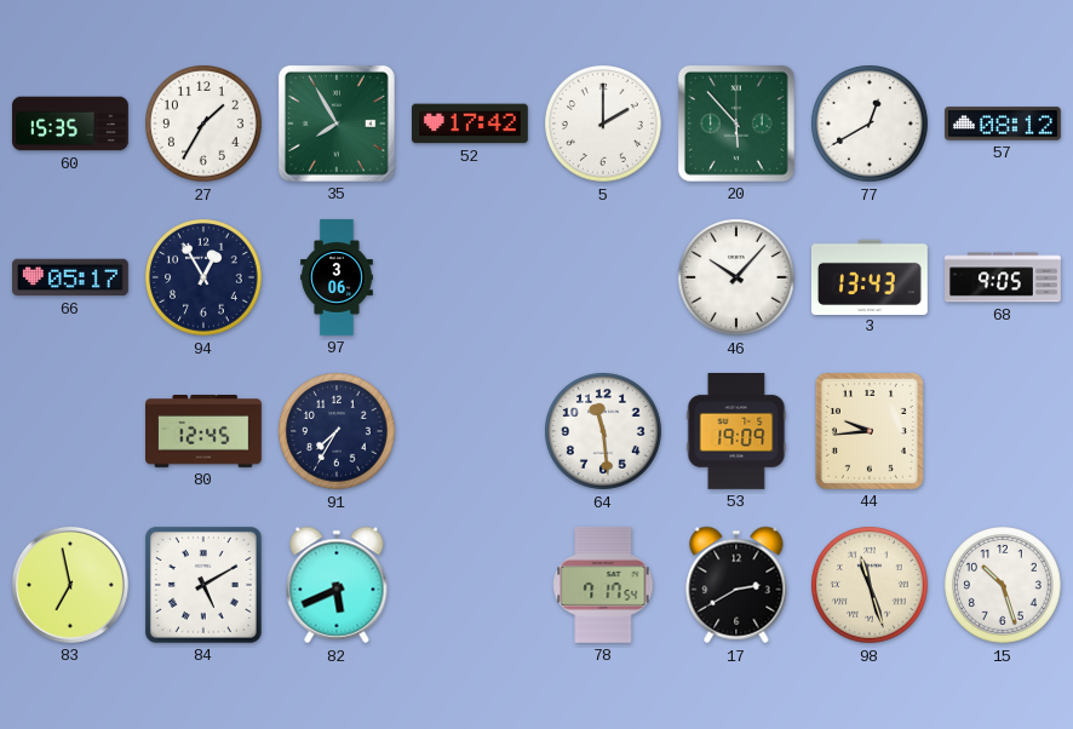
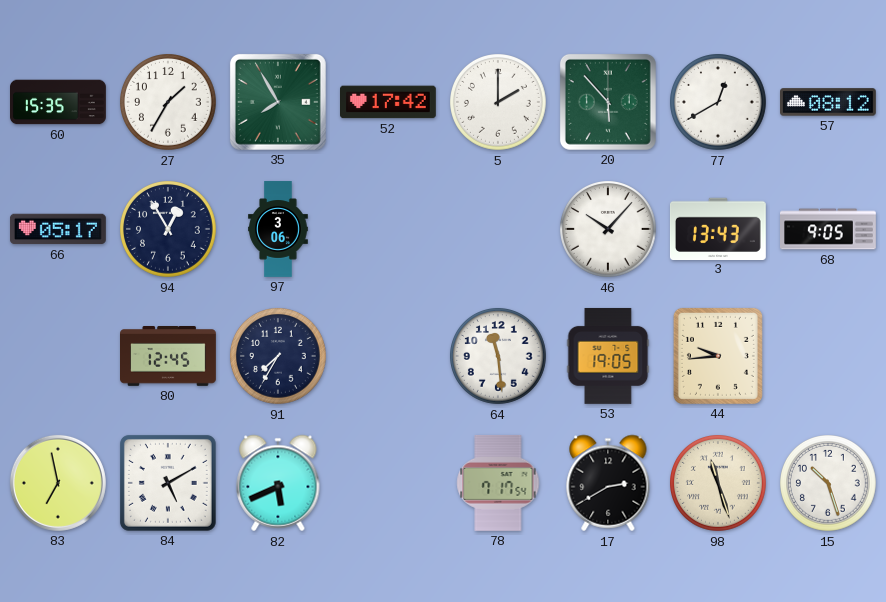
53: 19:09 -> 19:05
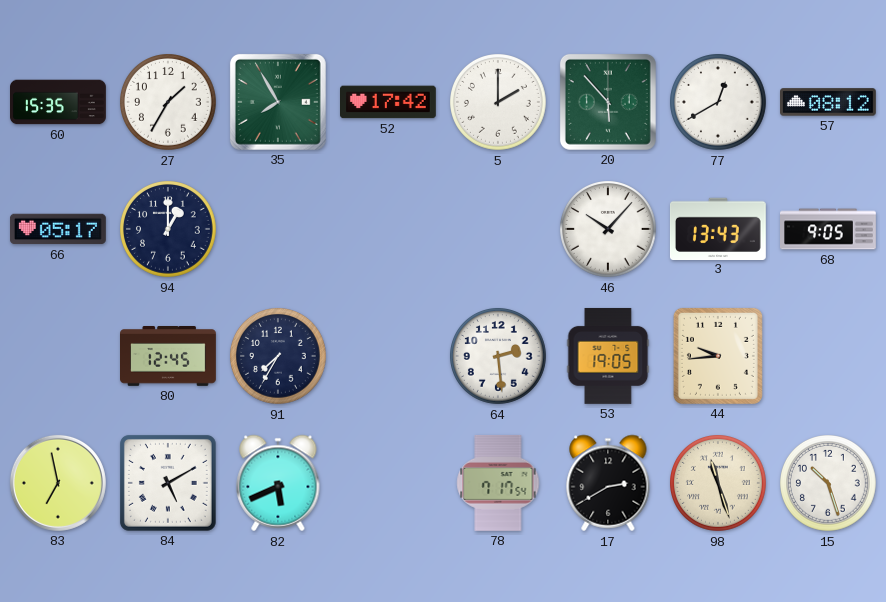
94: 12:55 -> 1:00
97: 3:06 -> none
64: 11:29 -> 2:29
